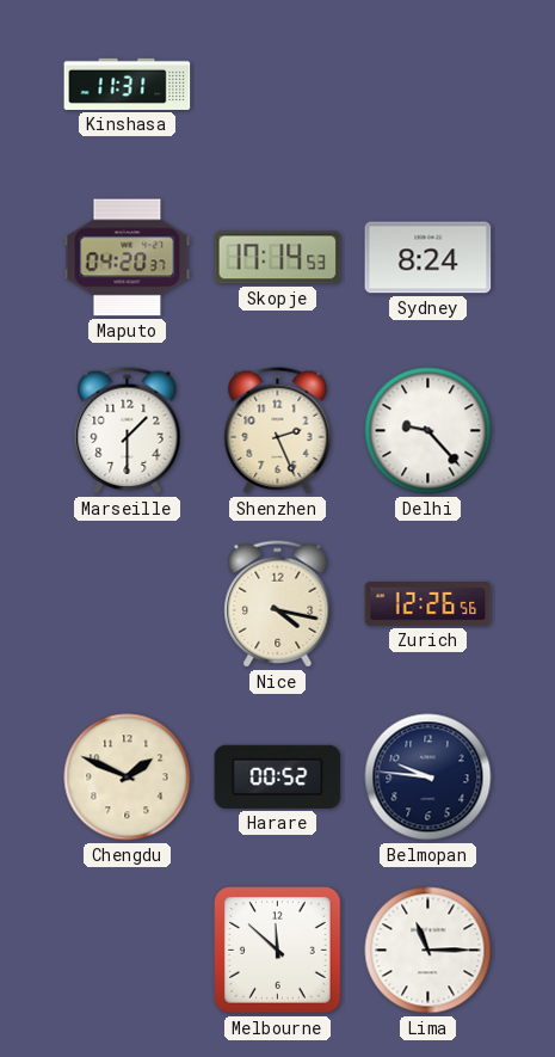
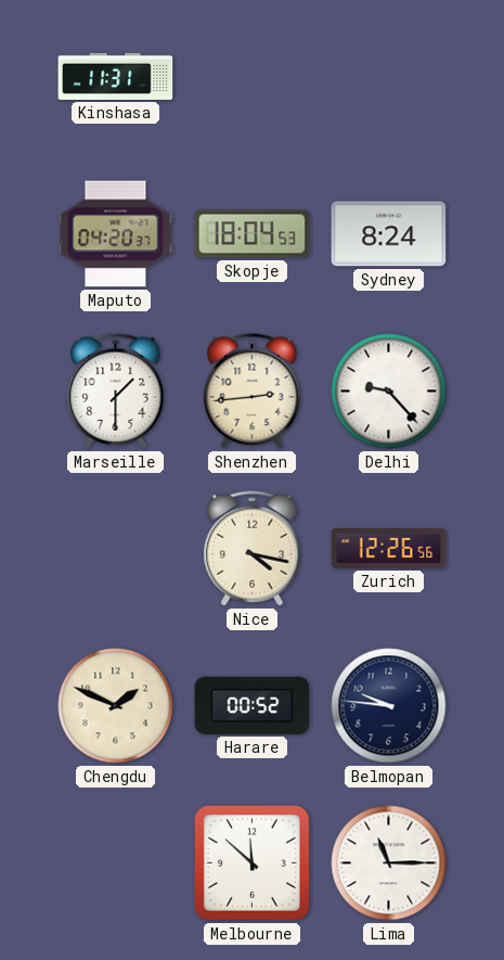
Skopje: 17:14 -> 18:04
Shenzhen: 2:26 -> 2:44
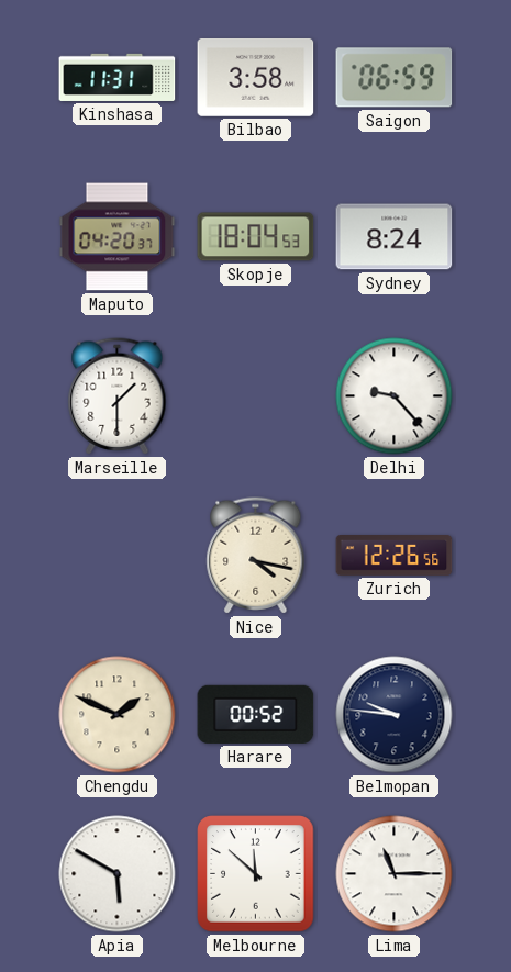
Bilbao: none -> 3:58
Saigon: none -> 06:59
Shenzhen: 2:44 -> none
Apia: none -> 5:50
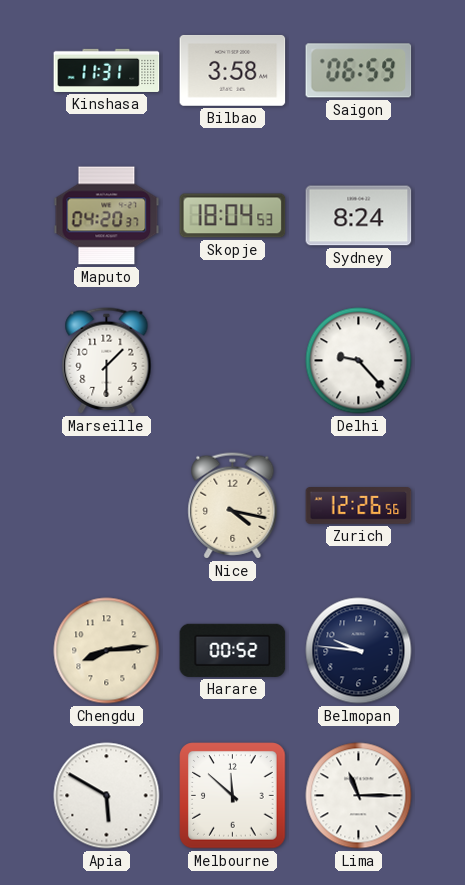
Chengdu: 1:49 -> 8:14
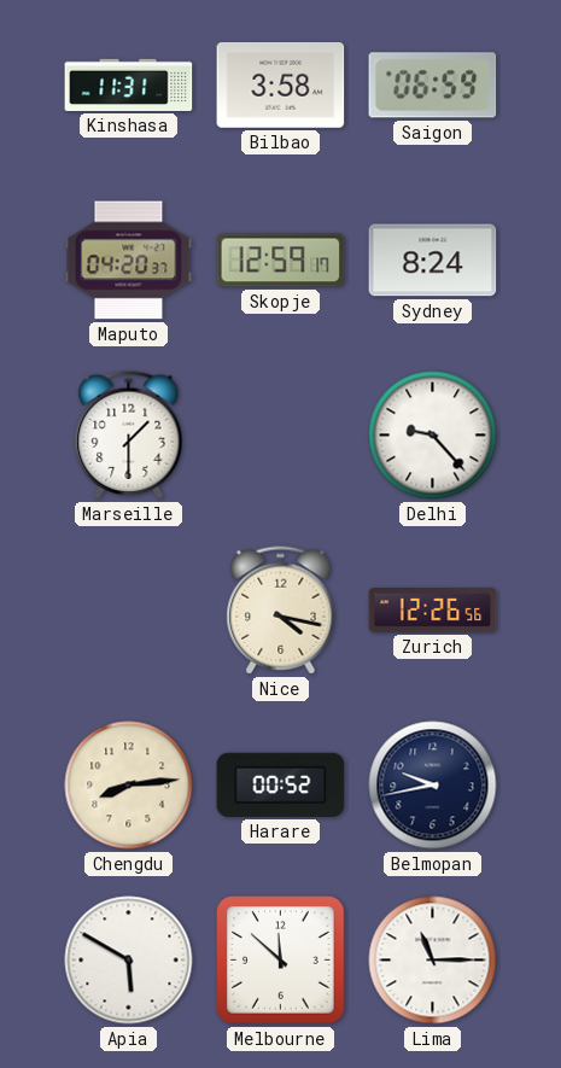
Skopje: 18:04 -> 12:59
Belmopan: 9:46 -> 9:43
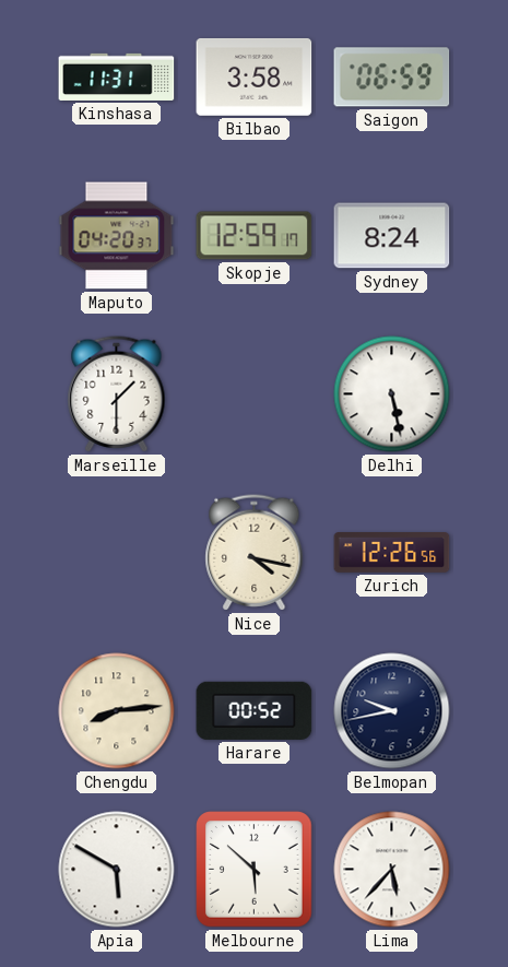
Delhi: 9:23 -> 5:28
Melbourne: 11:52 -> 5:52
Lima: 11:15 -> 5:37
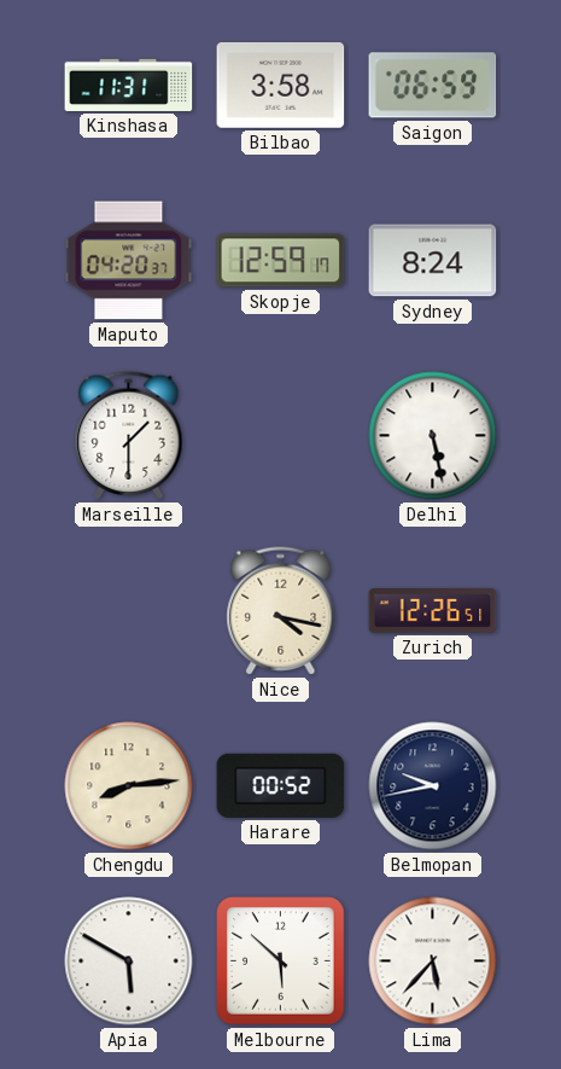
Zurich: 12:26:56 -> 12:26:51
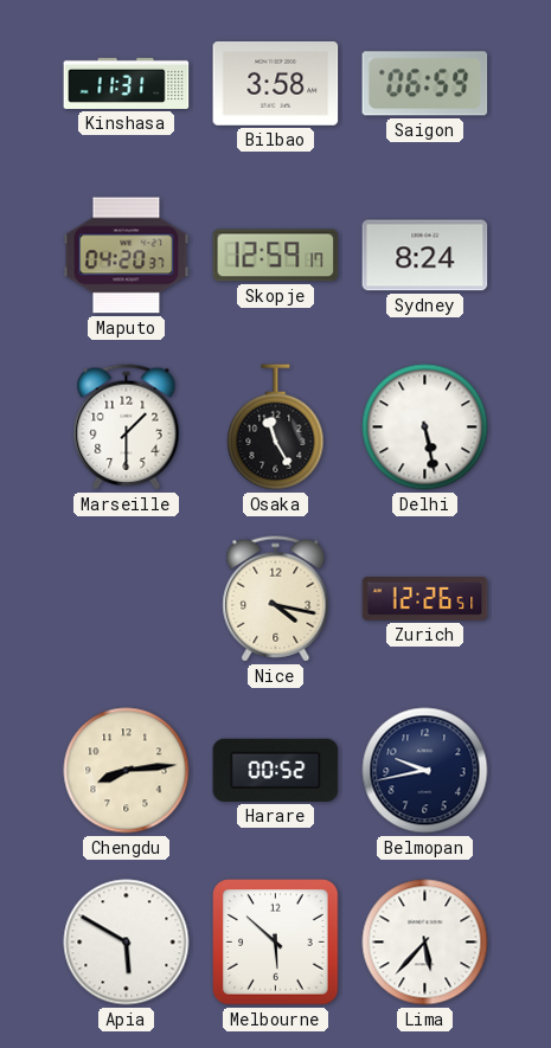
Osaka: none -> 11:25
